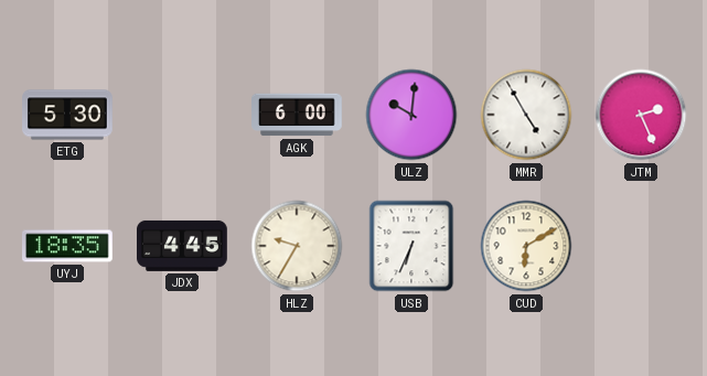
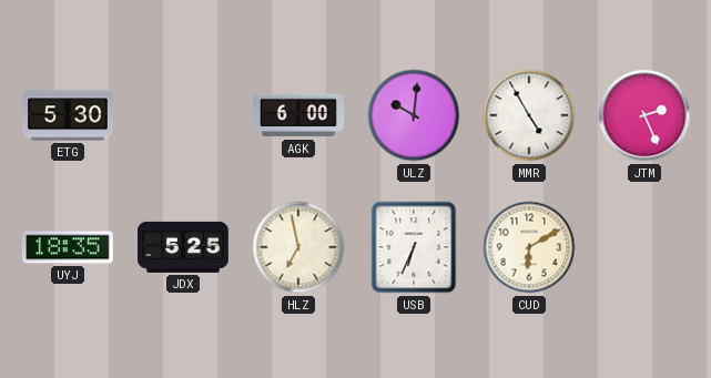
JDX: 4:45 -> 5:25
HLZ: 9:35 -> 6:58
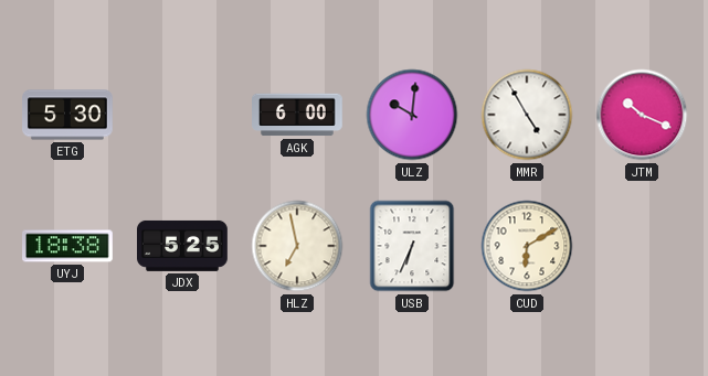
JTM: 2:26 -> 10:19
UYJ: 18:35 -> 18:38
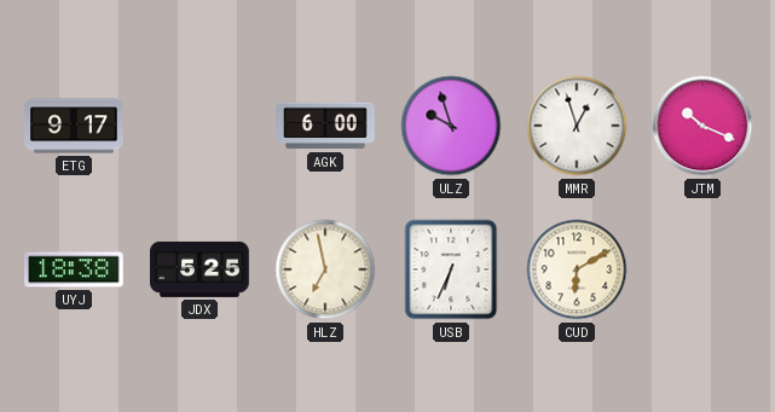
ETG: 5:30 -> 9:17
ULZ: 10:01 -> 9:57
MMR: 4:55 -> 12:57
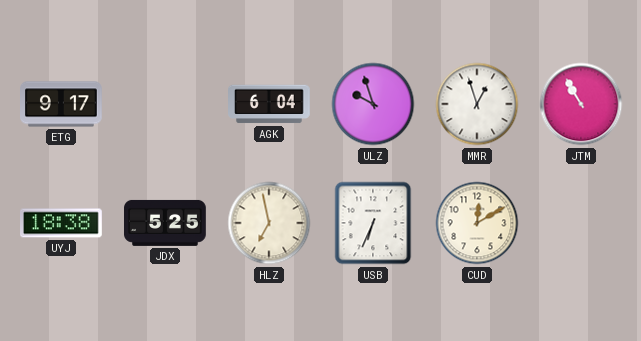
AGK: 6:00 -> 6:04
JTM: 10:19 -> 10:55
CUD: 6:10 -> 12:10
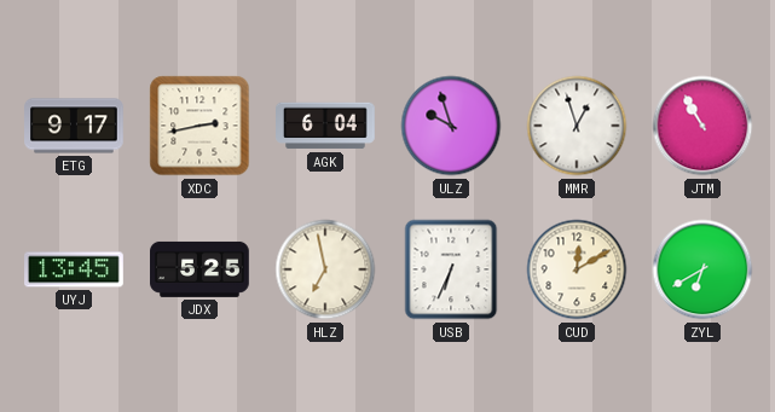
XDC: none -> 2:43
UYJ: 18:38 -> 13:45
ZYL: none -> 6:40
